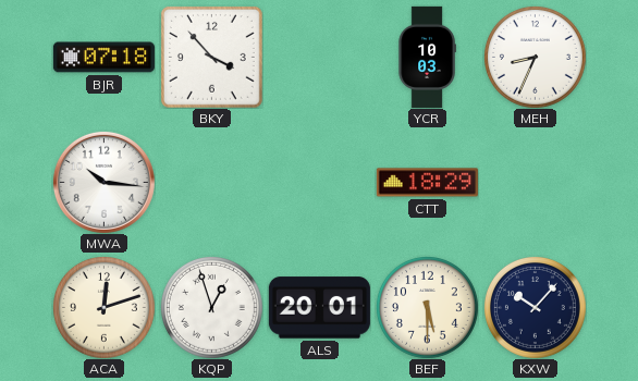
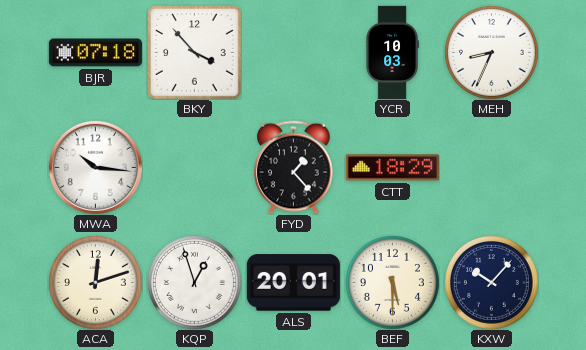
FYD: none -> 1:23
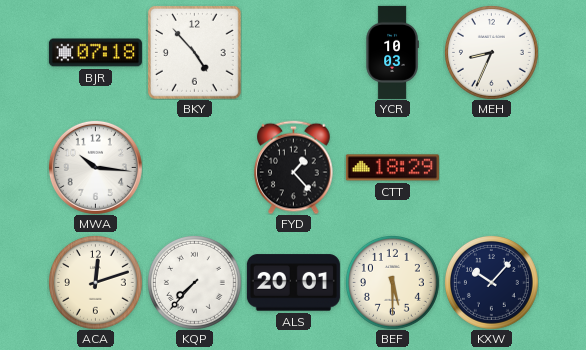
BKY: 3:53 -> 4:53
KQP: 12:57 -> 7:37
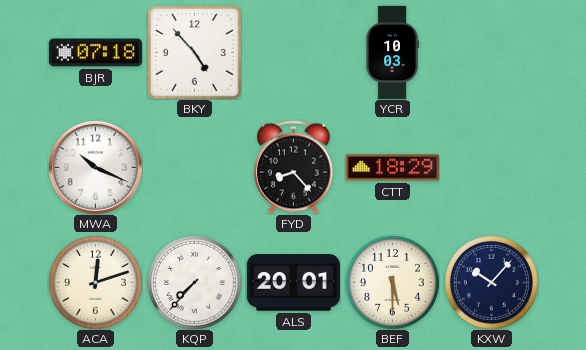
MEH: 8:34 -> none
MWA: 10:16 -> 10:19
FYD: 1:23 -> 8:23
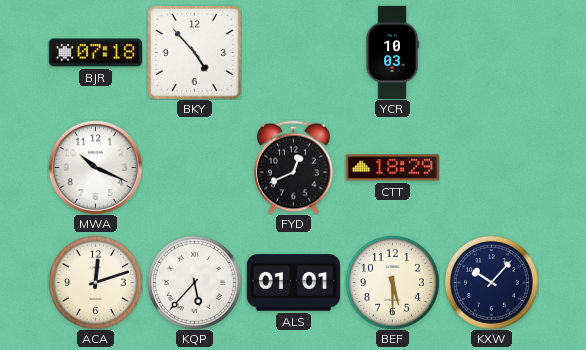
FYD: 8:23 -> 12:41
KQP: 7:37 -> 5:37
ALS: 20:01 -> 01:01
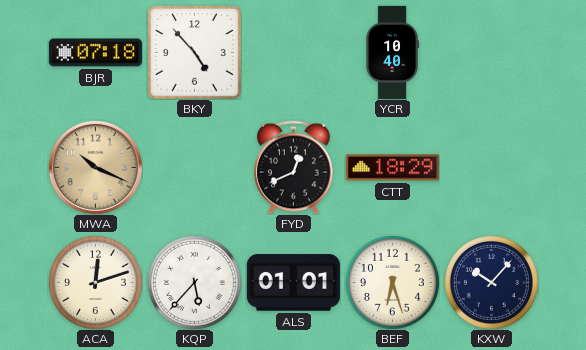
YCR: 10:03 -> 10:40
MWA dial: white -> champagne
BEF: 5:30 -> 6:27
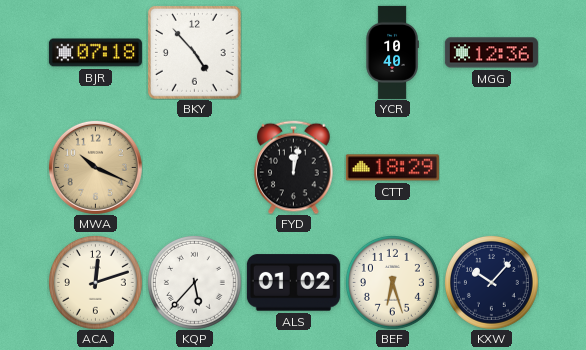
MGG: none -> 12:36
FYD: 12:41 -> 12:02
ALS: 01:01 -> 01:02
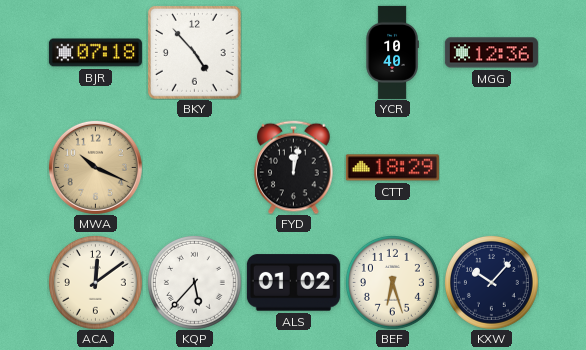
ACA: 12:12 -> 12:09
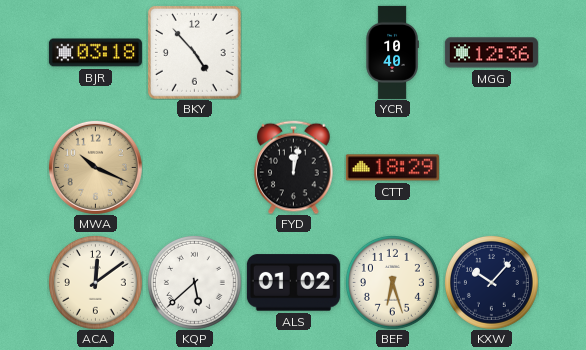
BJR: 07:18 -> 03:18
KQP: 5:37 -> 5:38
